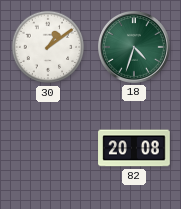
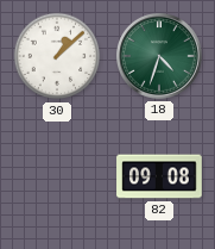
30: 1:09 -> 1:08
82: 20:08 -> 09:08
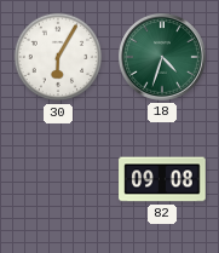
30: 1:08 -> 6:05
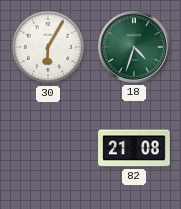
82: 09:08 -> 21:08
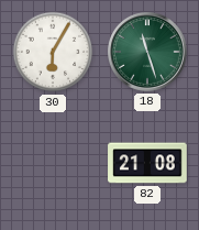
18: 4:33 -> 11:27
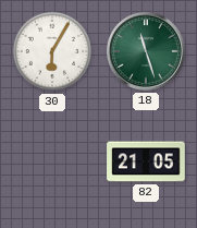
82: 21:08 -> 21:05
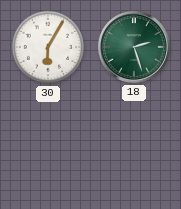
18: 11:27 -> 2:27
82: 21:05 -> none
